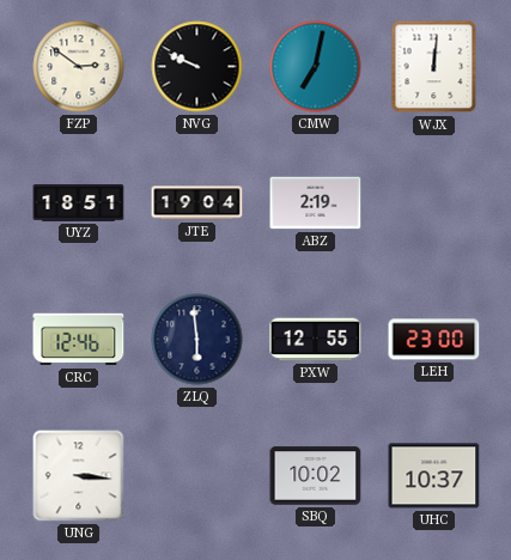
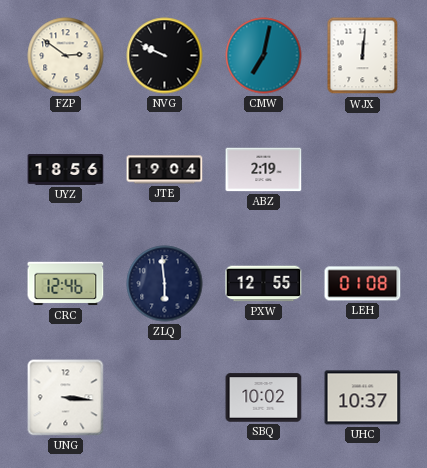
UYZ: 18:51 -> 18:56
LEH: 23:00 -> 01:08
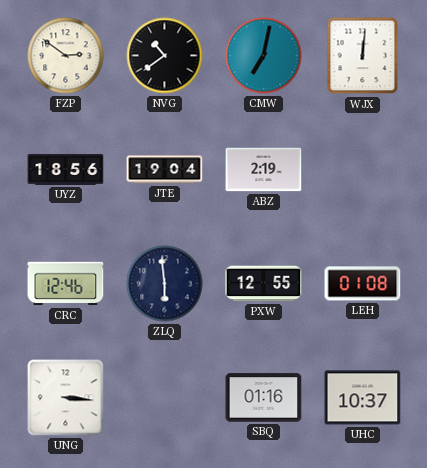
NVG: 9:49 -> 10:39
SBQ: 10:02 -> 01:16
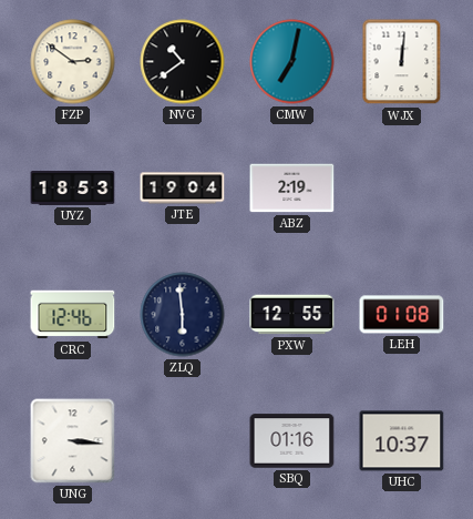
UYZ: 18:56 -> 18:53
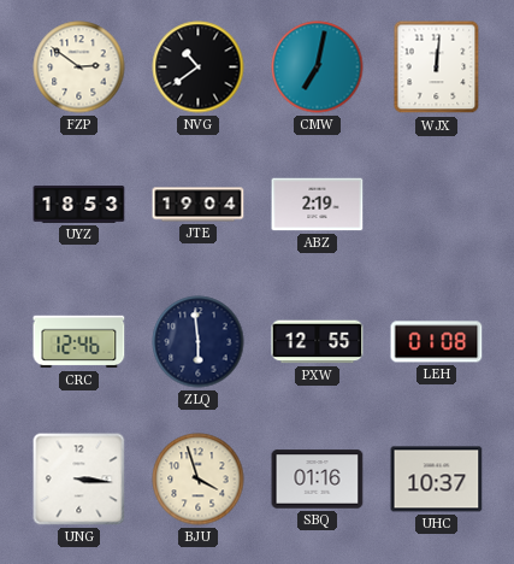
BJU: none -> 3:57
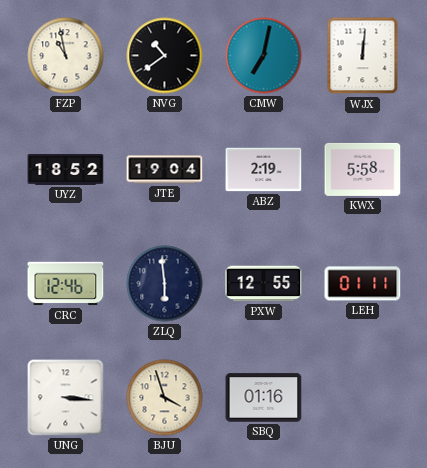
FZP: 2:51 -> 10:58
UYZ: 18:53 -> 18:52
KWX: none -> 5:58
LEH: 01:08 -> 01:11
UHC: 10:37 -> none
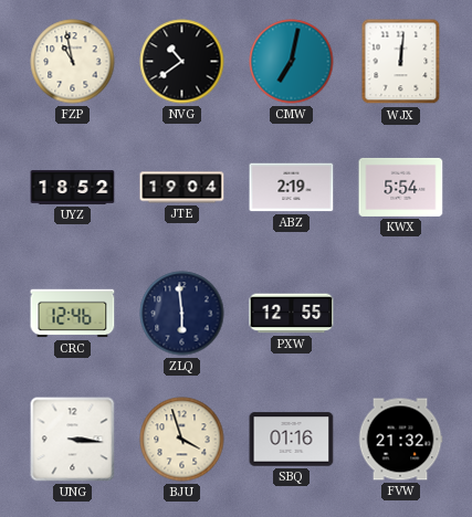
KWX: 5:58 -> 5:54
LEH: 01:11 -> none
FVW: none -> 21:32
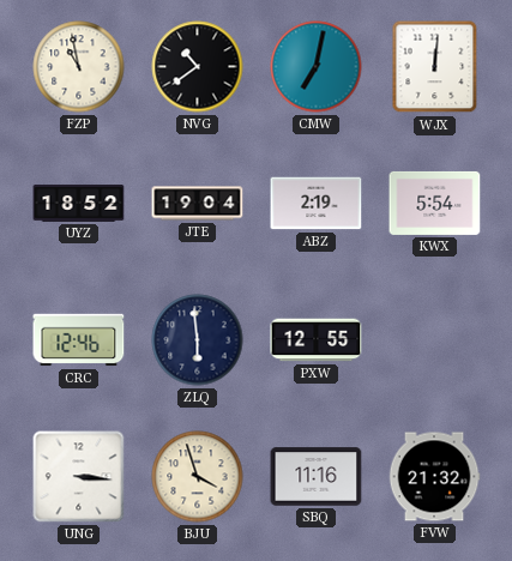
SBQ: 01:16 -> 11:16
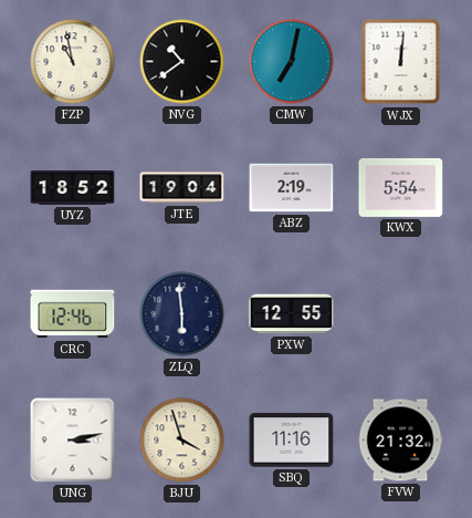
UNG: 3:16 -> 3:13
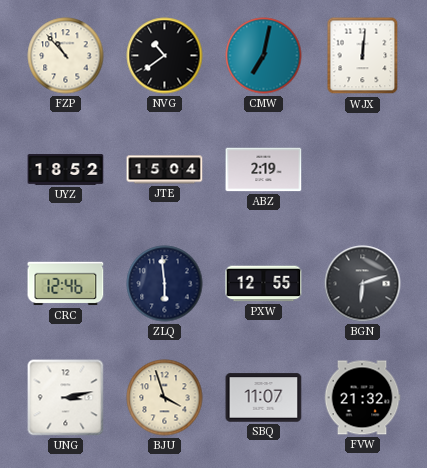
FZP: 10:58 -> 10:53
JTE: 19:04 -> 15:04
KWX: 5:54 -> none
BGN: none -> 6:12
SBQ: 11:16 -> 11:07
